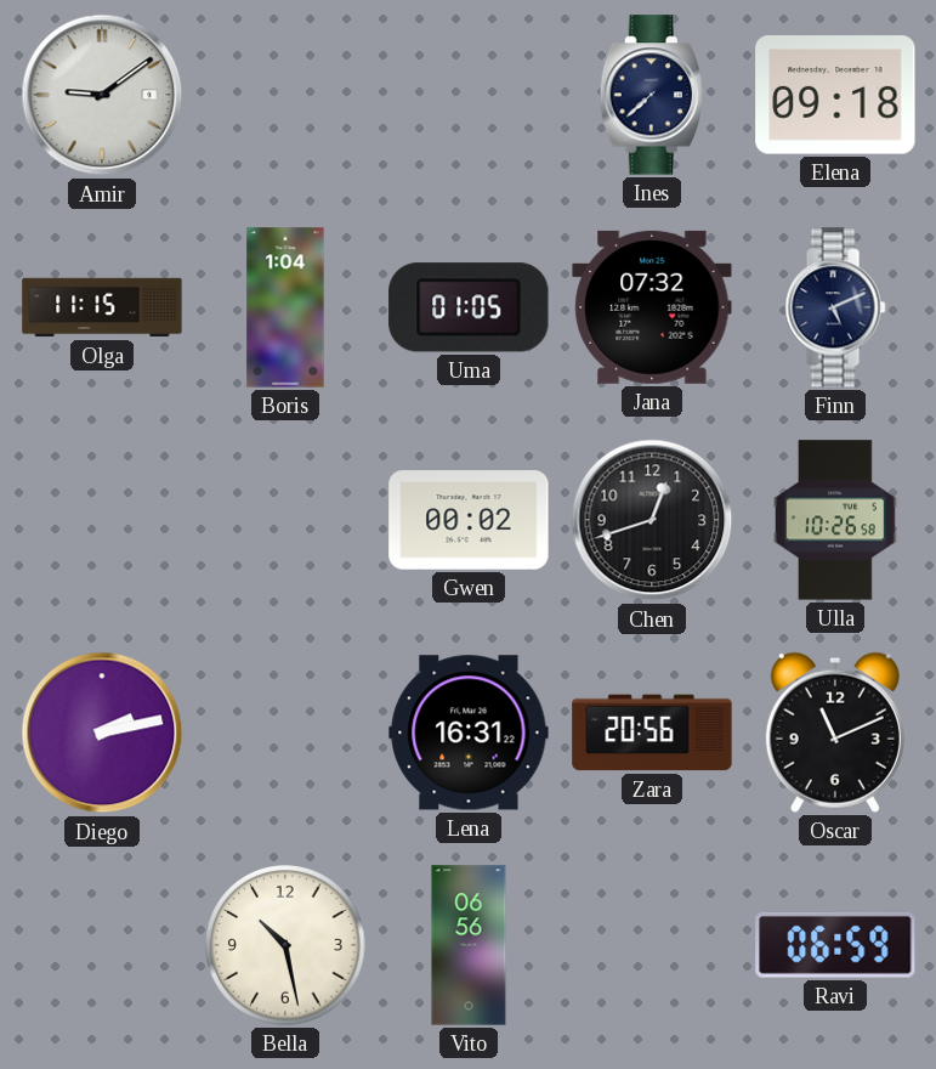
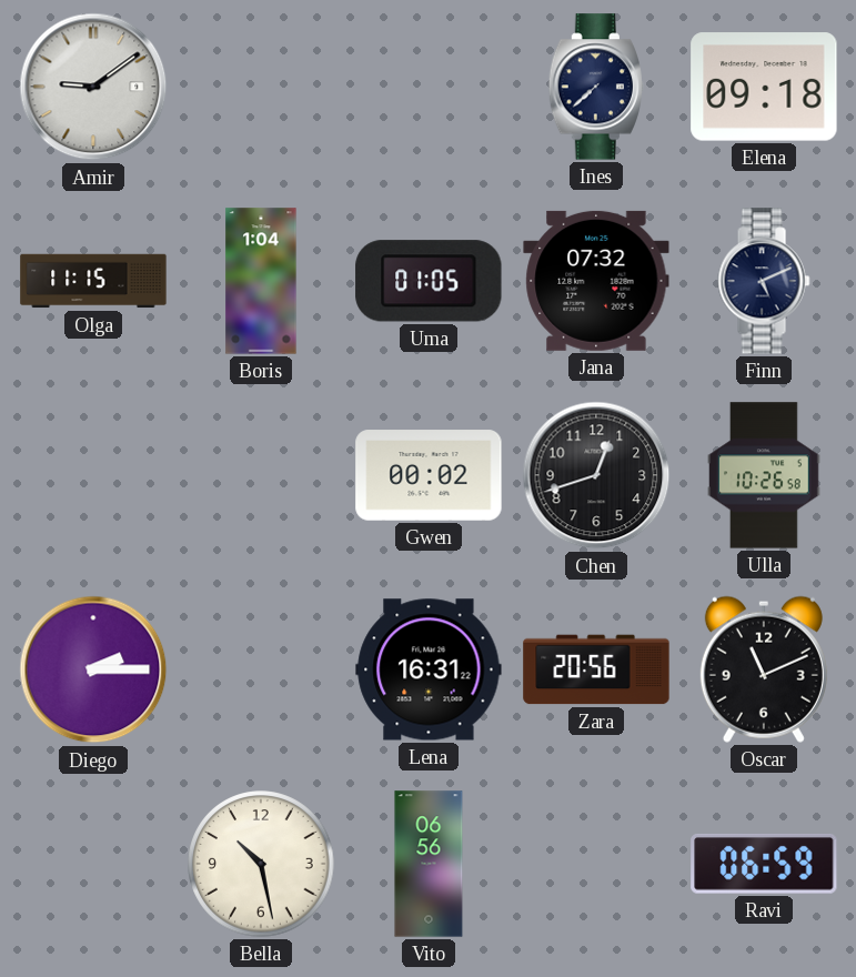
Diego: 2:13 -> 2:15
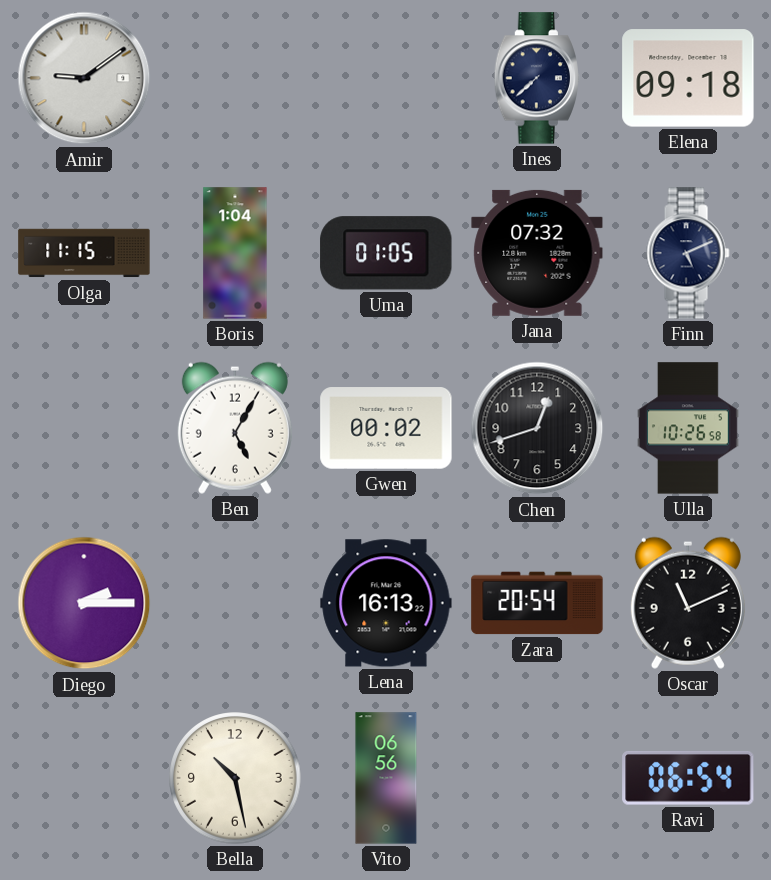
Ben: none -> 5:05
Lena: 16:31 -> 16:13
Zara: 20:56 -> 20:54
Ravi: 06:59 -> 06:54
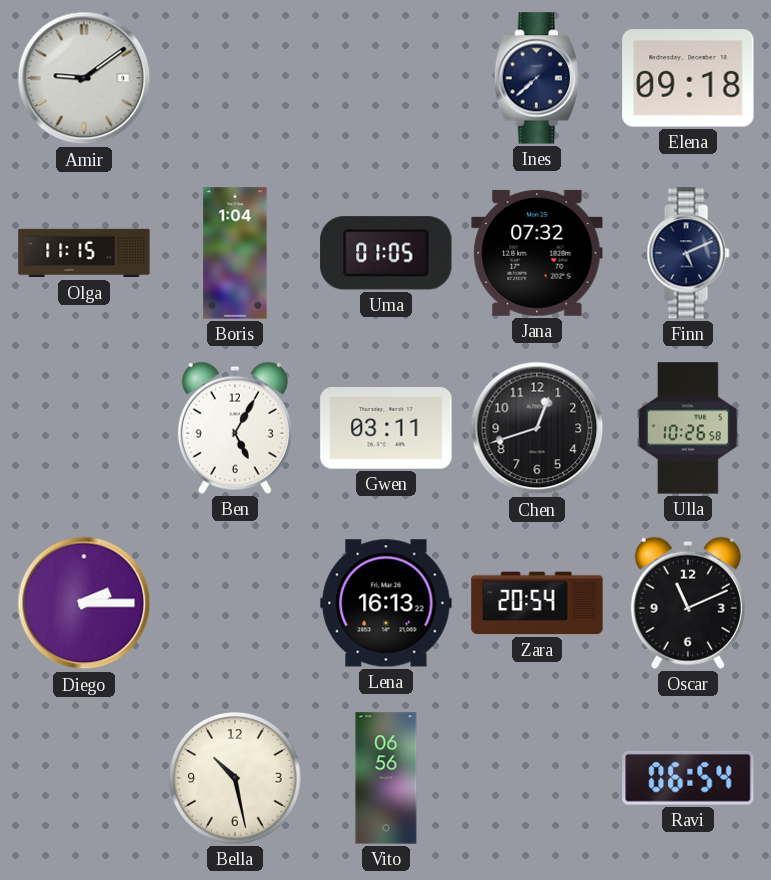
Gwen: 00:02 -> 03:11
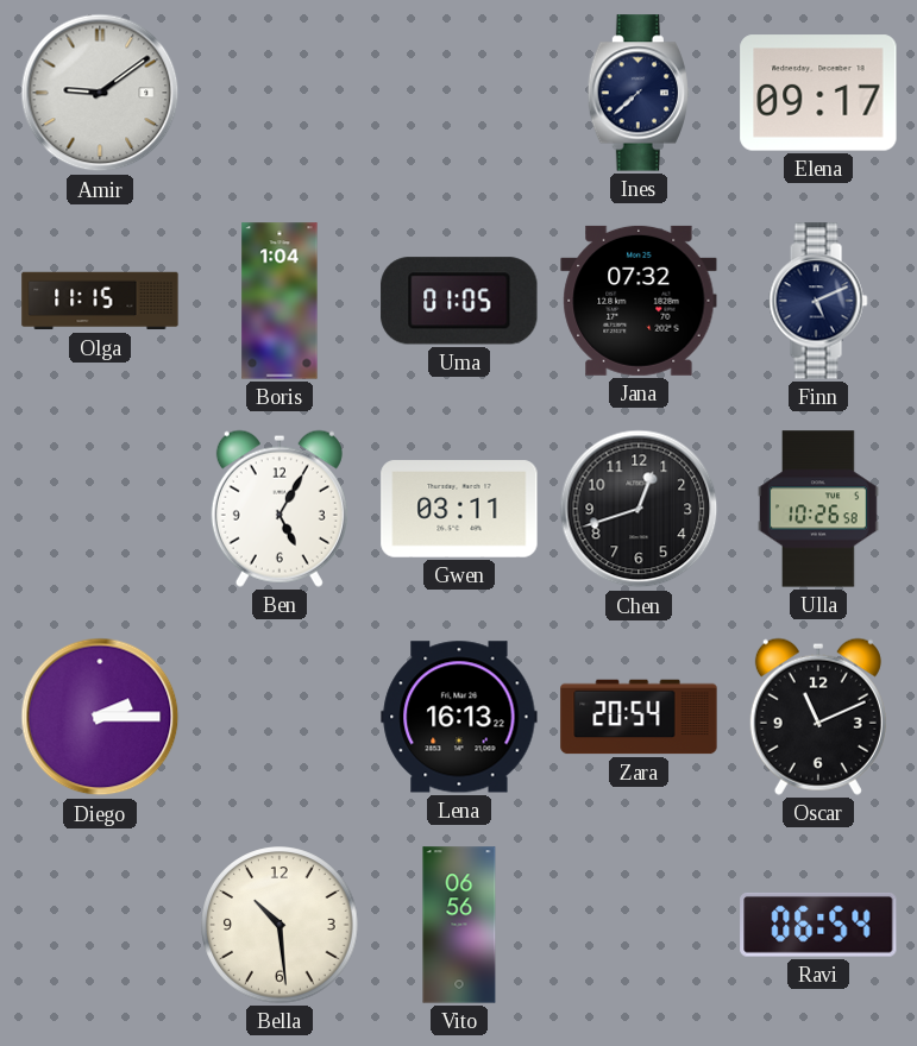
Elena: 09:18 -> 09:17
Bella: 10:28 -> 10:29
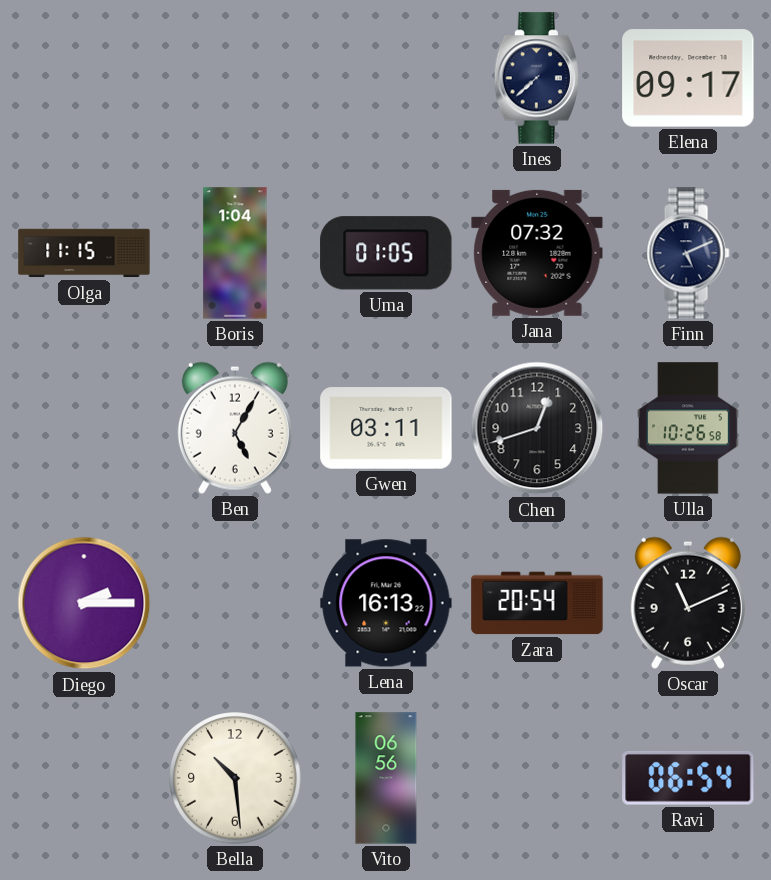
Amir: 9:09 -> none
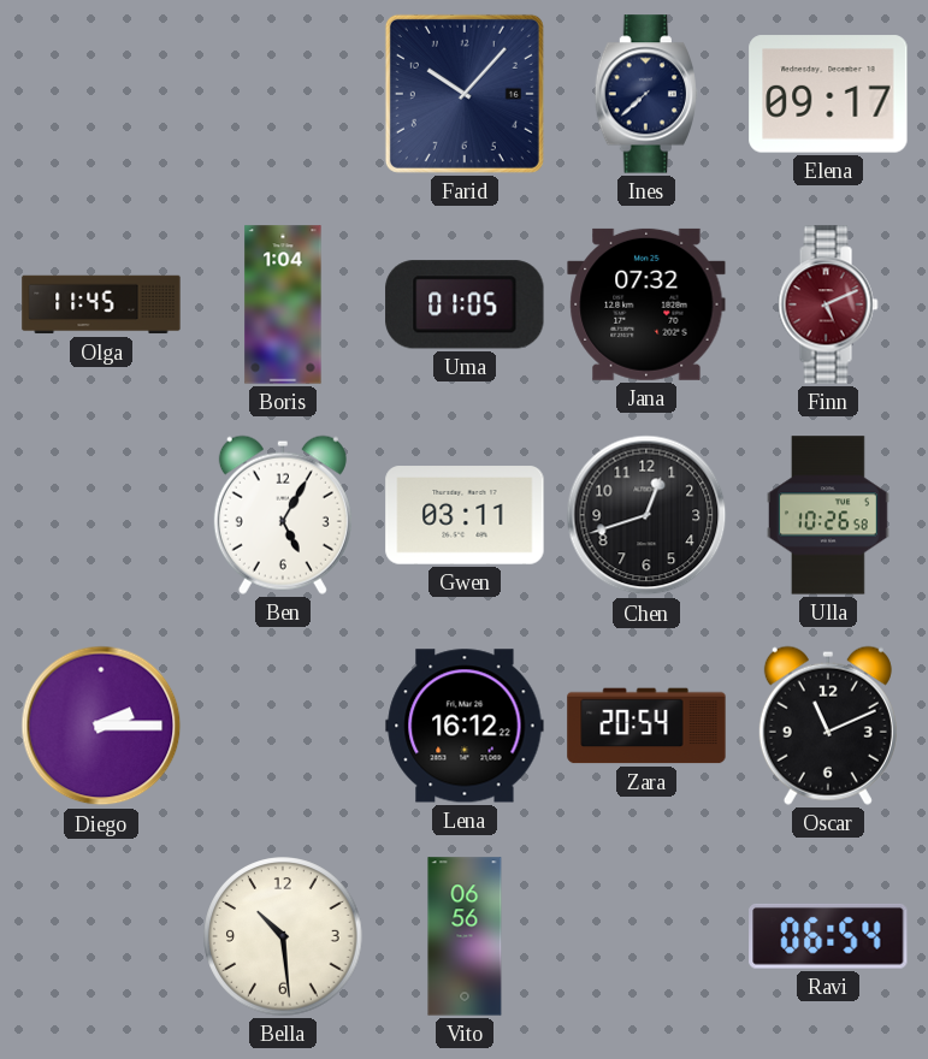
Farid: none -> 10:07
Olga: 11:15 -> 11:45
Finn dial: navy -> burgundy
Lena: 16:13 -> 16:12
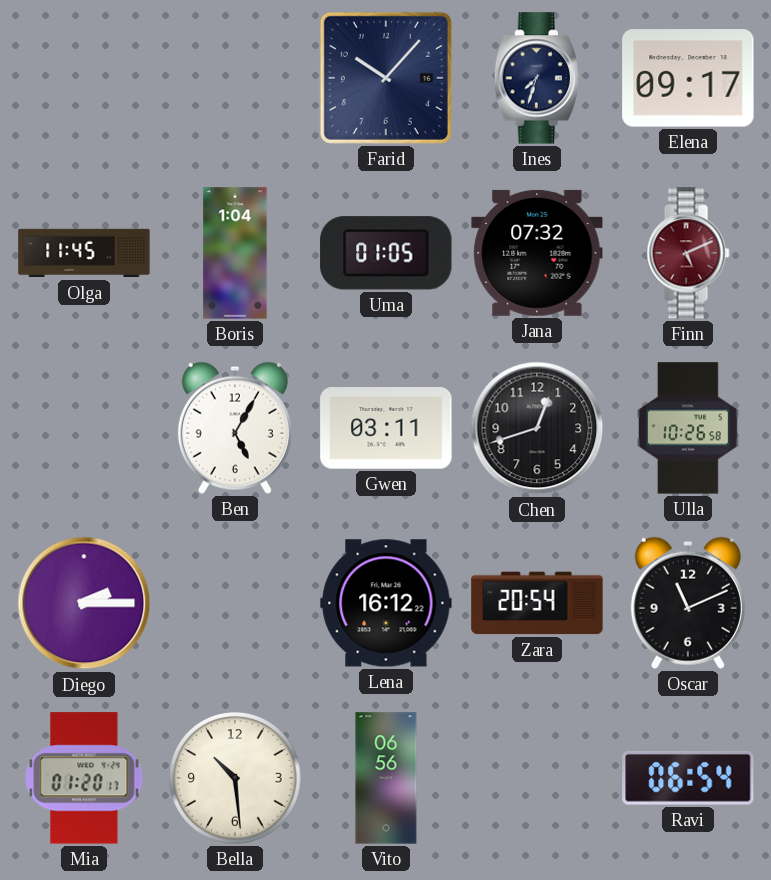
Ines: 7:38 -> 7:33
Mia: none -> 01:20
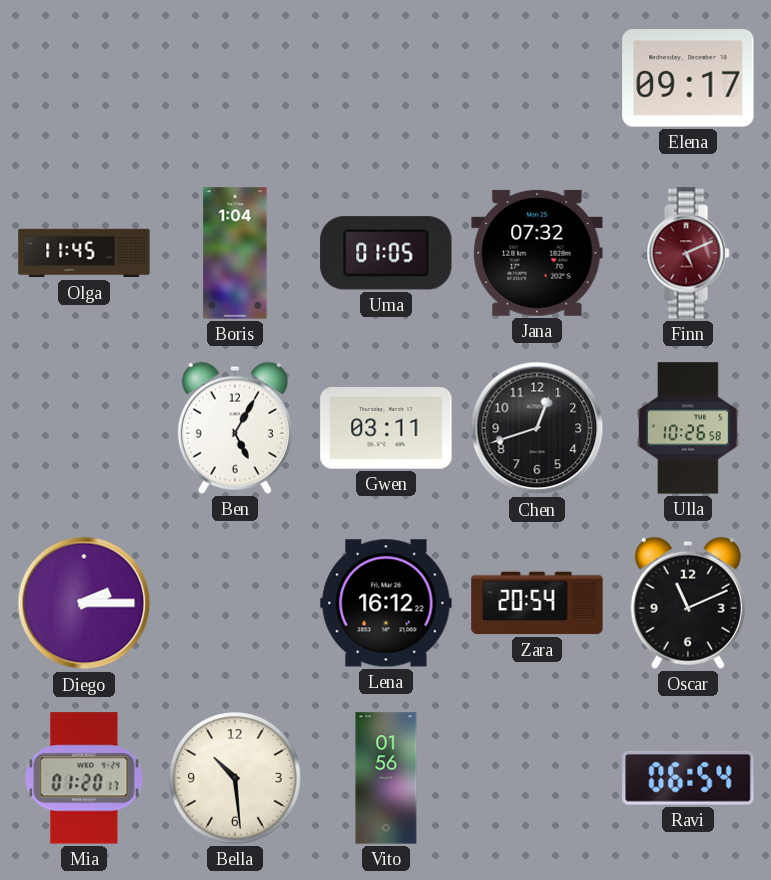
Farid: 10:07 -> none
Ines: 7:33 -> none
Vito: 06:56 -> 01:56
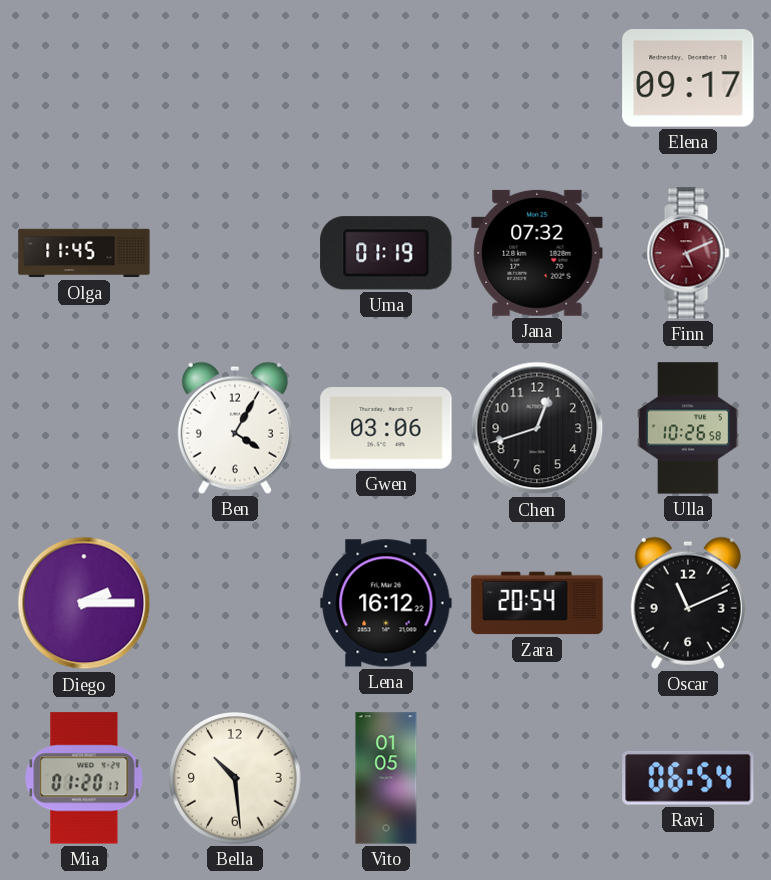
Boris: 1:04 -> none
Uma: 01:05 -> 01:19
Ben: 5:05 -> 4:05
Gwen: 03:11 -> 03:06
Vito: 01:56 -> 01:05
